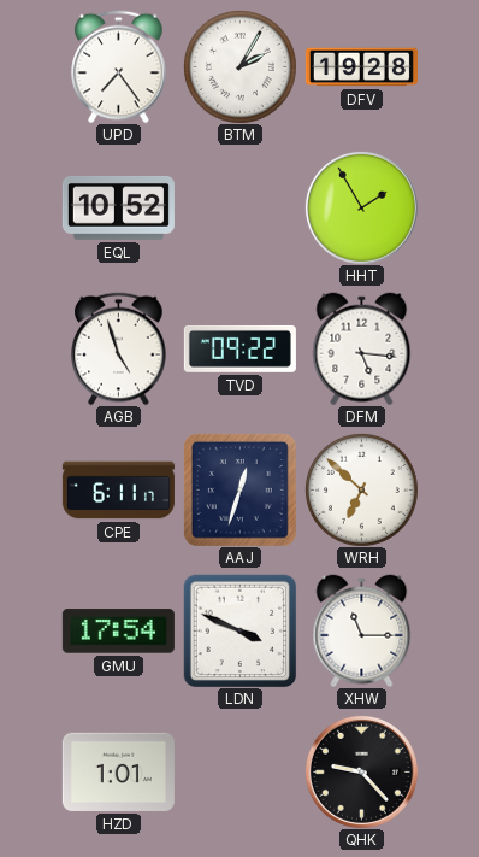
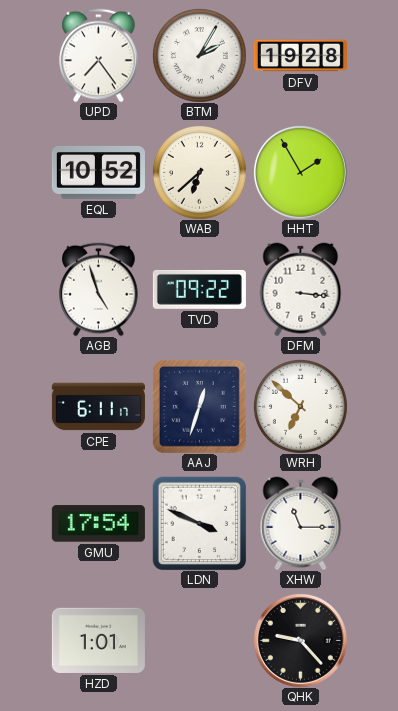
WAB: none -> 6:38
DFM: 5:16 -> 3:16
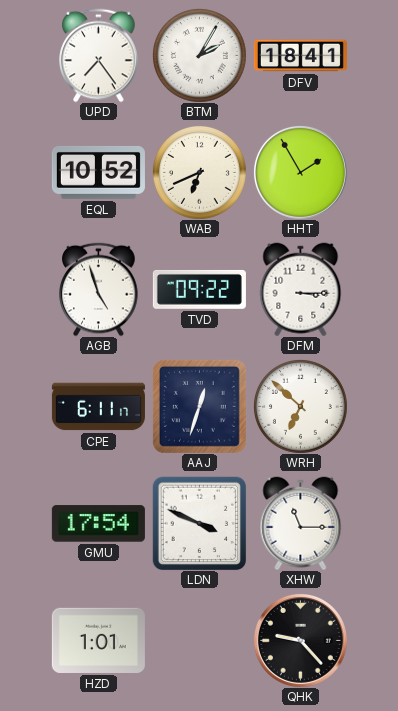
DFV: 19:28 -> 18:41
WAB: 6:38 -> 6:41
DFM: 3:16 -> 3:15
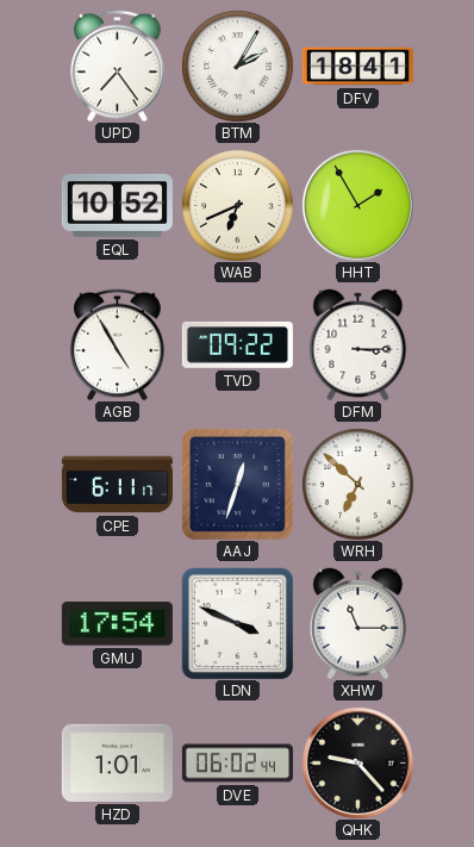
AGB: 4:57 -> 4:55
DVE: none -> 06:02
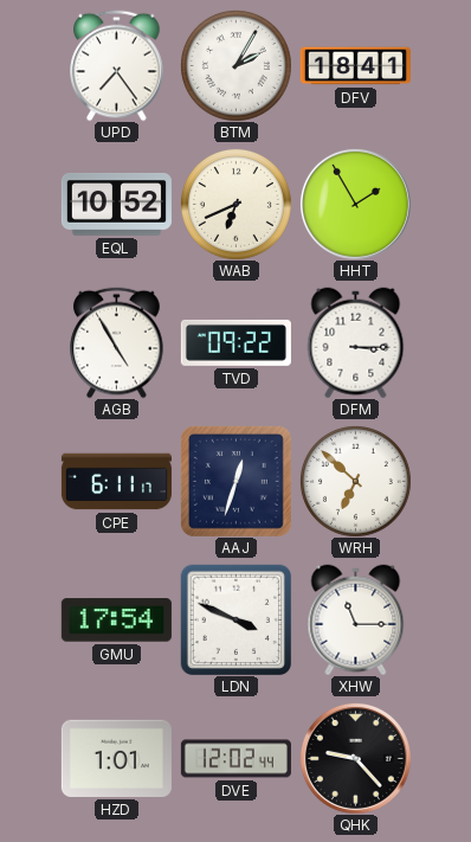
DVE: 06:02 -> 12:02
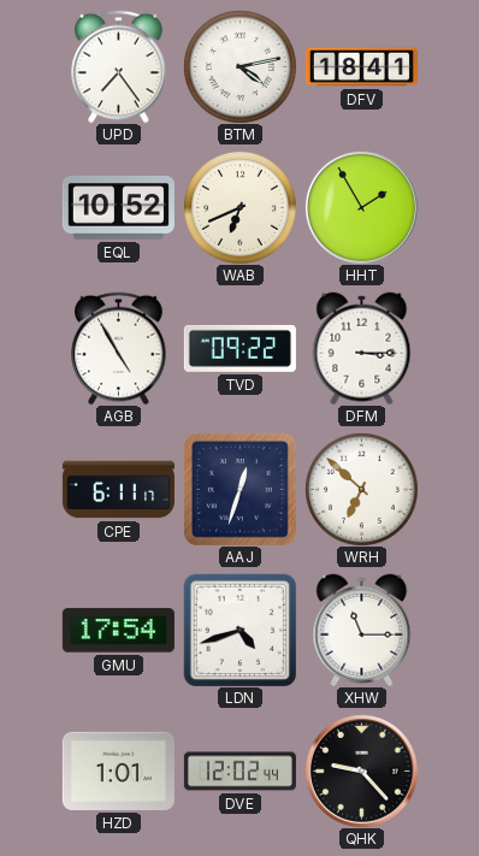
BTM: 2:05 -> 4:13
LDN: 3:49 -> 4:42
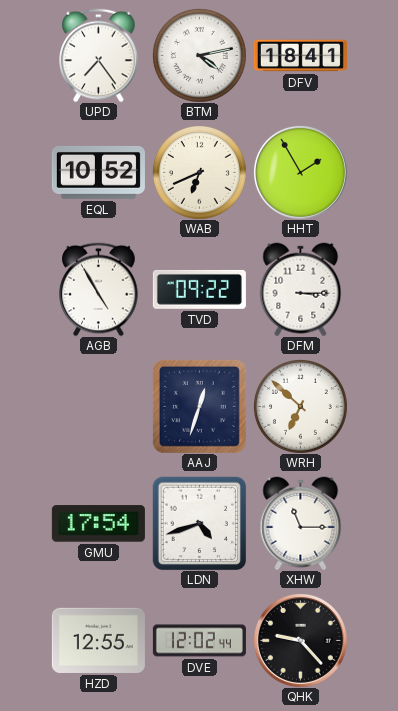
CPE: 6:11 -> none
HZD: 1:01 -> 12:55
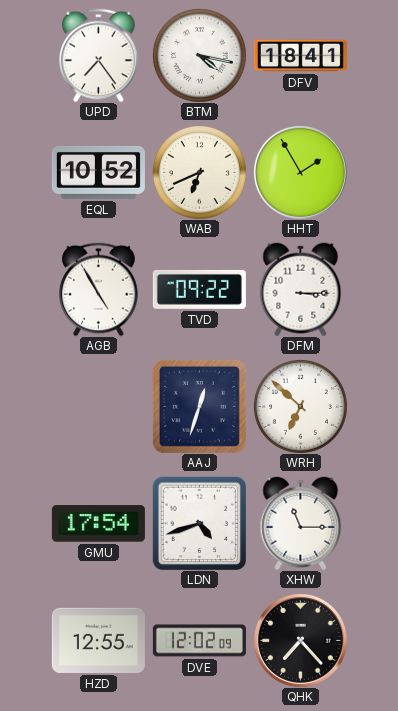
BTM: 4:13 -> 4:17
DVE: 12:02:44 -> 12:02:09
QHK: 9:23 -> 7:23
